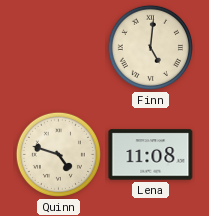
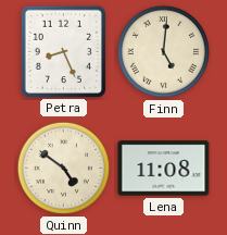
Petra: none -> 8:26
Quinn: 4:48 -> 4:51
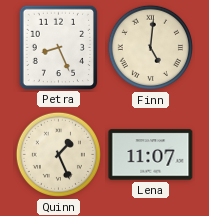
Quinn: 4:51 -> 1:26
Lena: 11:08 -> 11:07
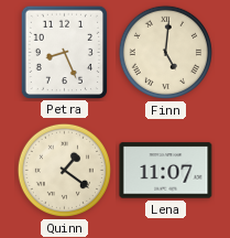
Quinn: 1:26 -> 1:21
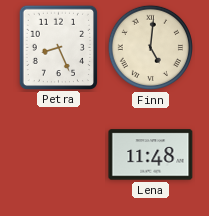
Quinn: 1:21 -> none
Lena: 11:07 -> 11:48
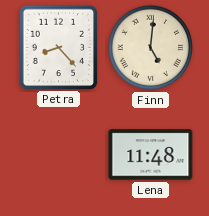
Petra: 8:26 -> 8:23
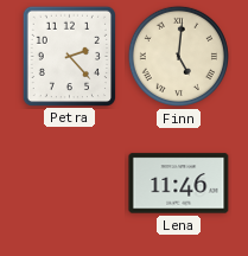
Petra: 8:23 -> 2:23
Lena: 11:48 -> 11:46
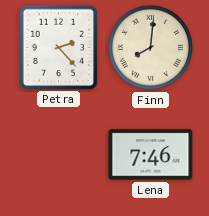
Finn: 5:01 -> 8:01
Lena: 11:46 -> 7:46
